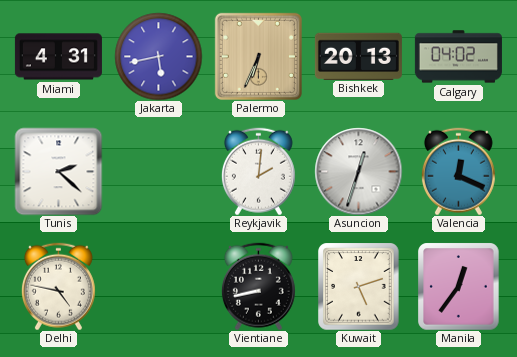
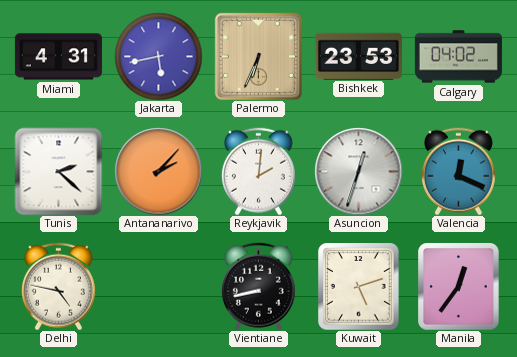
Bishkek: 20:13 -> 23:53
Antananarivo: none -> 2:07
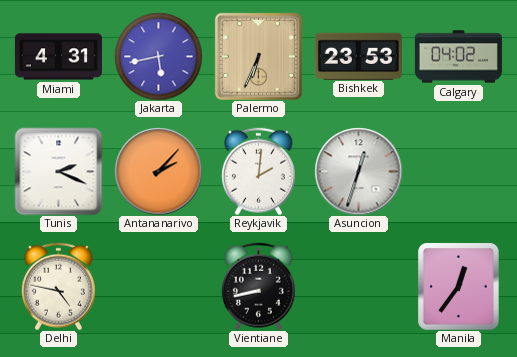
Tunis: 2:22 -> 2:19
Valencia: 12:19 -> none
Kuwait: 5:12 -> none
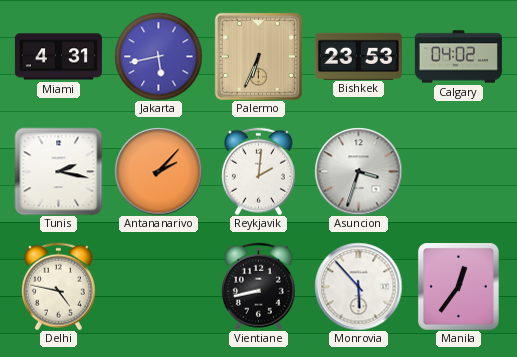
Tunis: 2:19 -> 2:17
Asuncion: 12:33 -> 3:33
Monrovia: none -> 5:53
